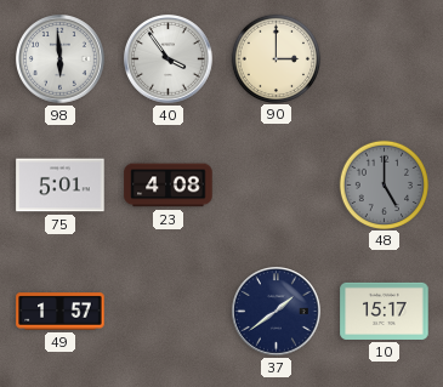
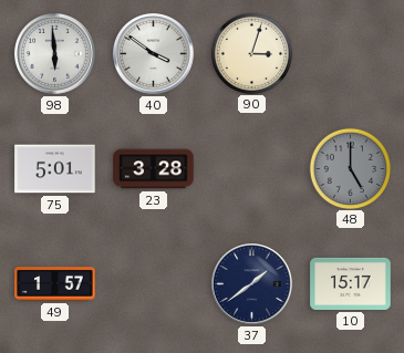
40: 3:54 -> 3:51
90: 3:00 -> 3:03
23: 4:08 -> 3:28
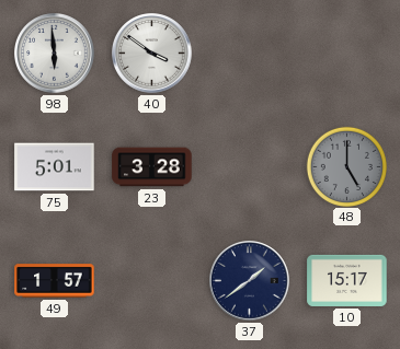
90: 3:03 -> none
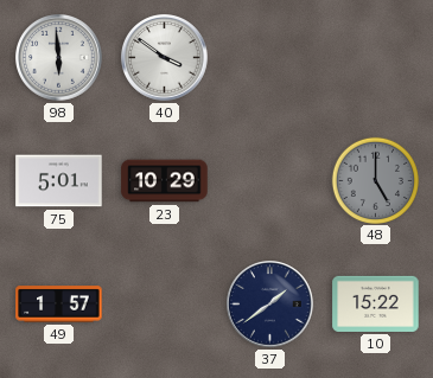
23: 3:28 -> 10:29
10: 15:17 -> 15:22
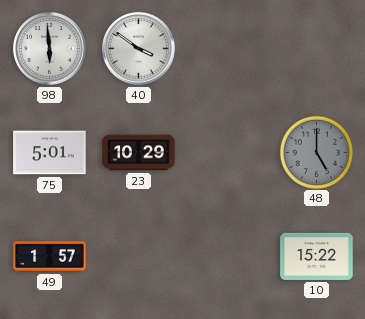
37: 1:39 -> none
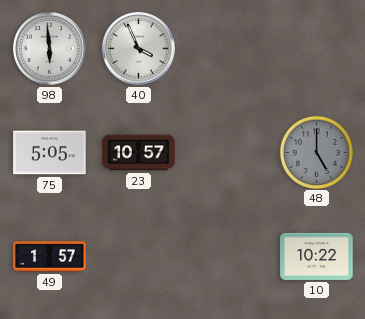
40: 3:51 -> 3:56
75: 5:01 -> 5:05
23: 10:29 -> 10:57
10: 15:22 -> 10:22
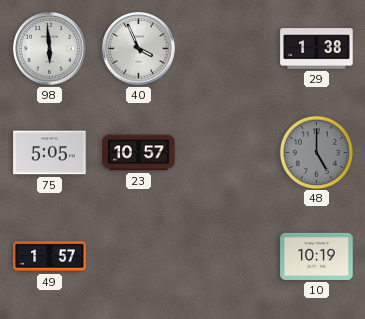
29: none -> 1:38
10: 10:22 -> 10:19
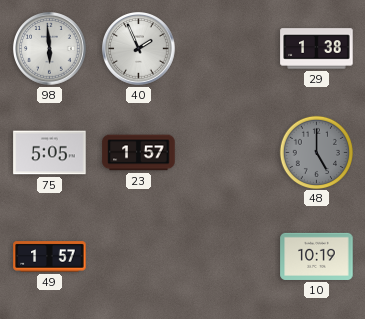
40: 3:56 -> 1:56
23: 10:57 -> 1:57
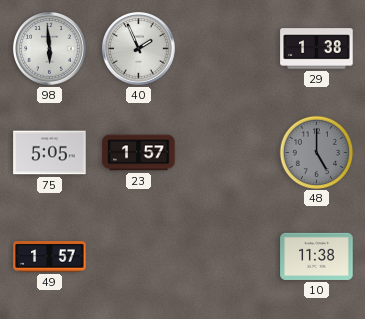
10: 10:19 -> 11:38
